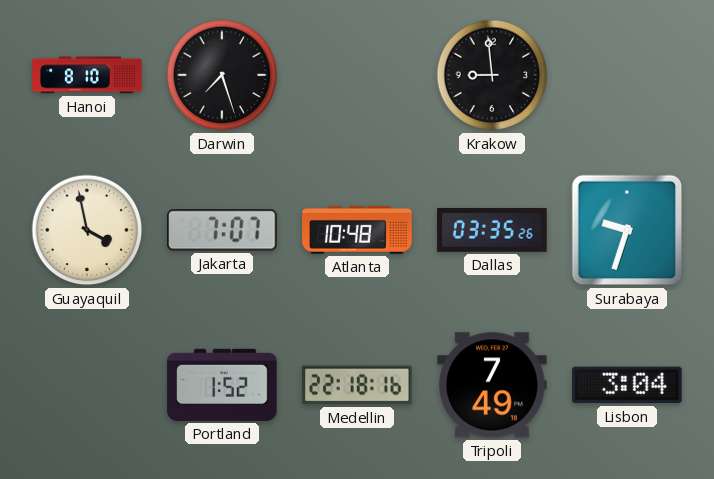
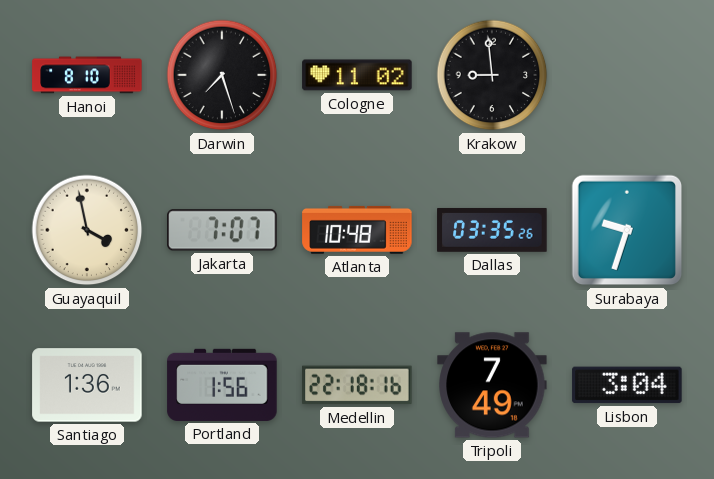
Cologne: none -> 11:02
Santiago: none -> 1:36
Portland: 1:52 -> 1:56
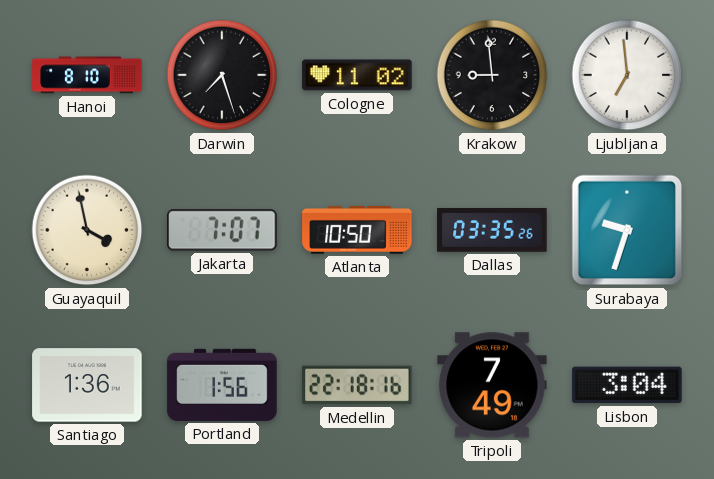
Ljubljana: none -> 6:59
Atlanta: 10:48 -> 10:50
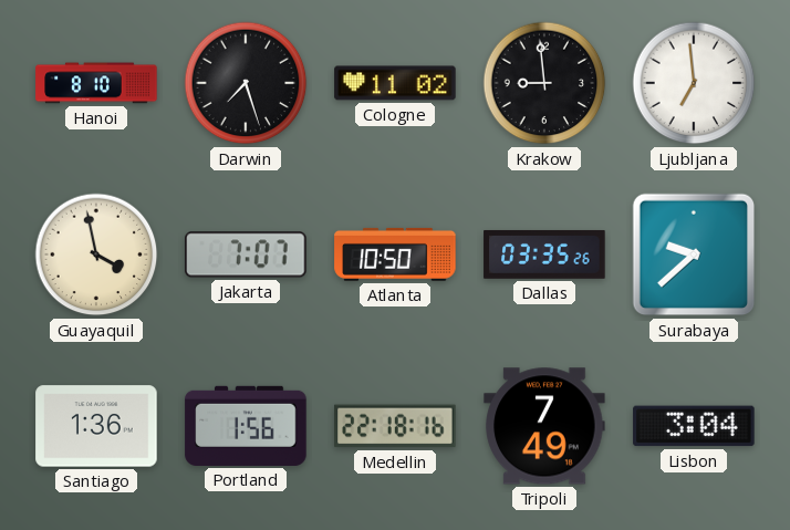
Surabaya: 9:33 -> 9:38
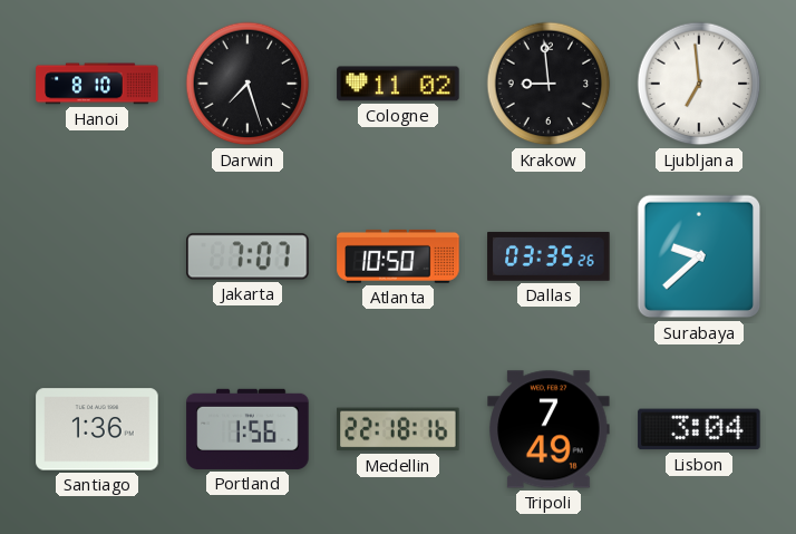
Guayaquil: 3:58 -> none
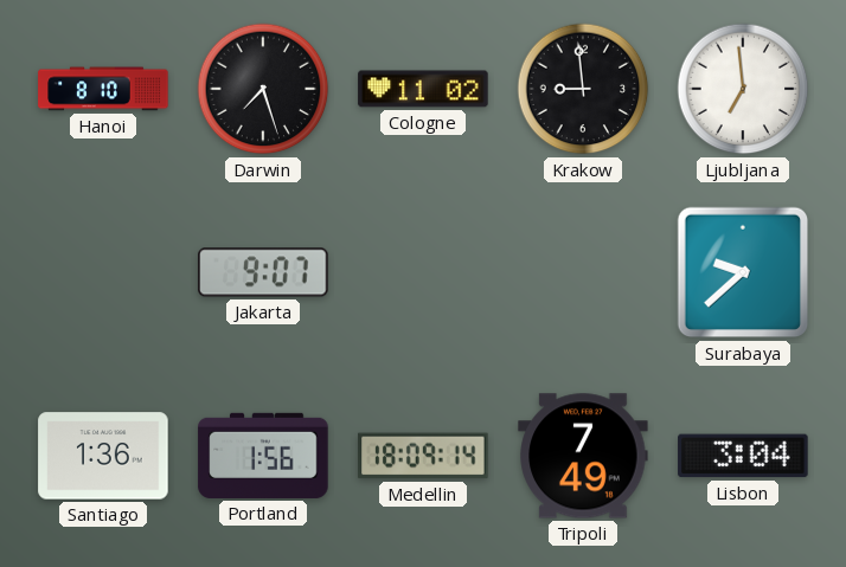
Jakarta: 7:07 -> 9:07
Atlanta: 10:50 -> none
Dallas: 03:35 -> none
Medellin: 22:18 -> 18:09
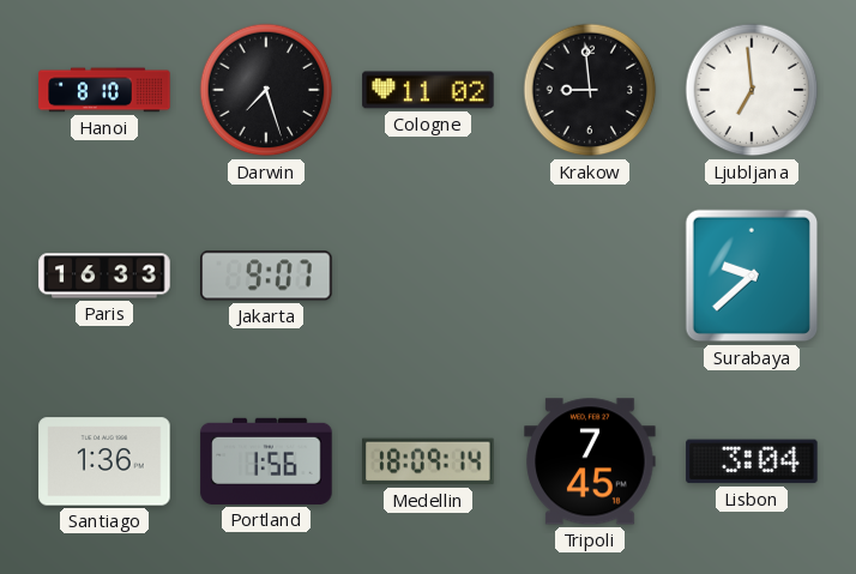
Paris: none -> 16:33
Tripoli: 7:49 -> 7:45
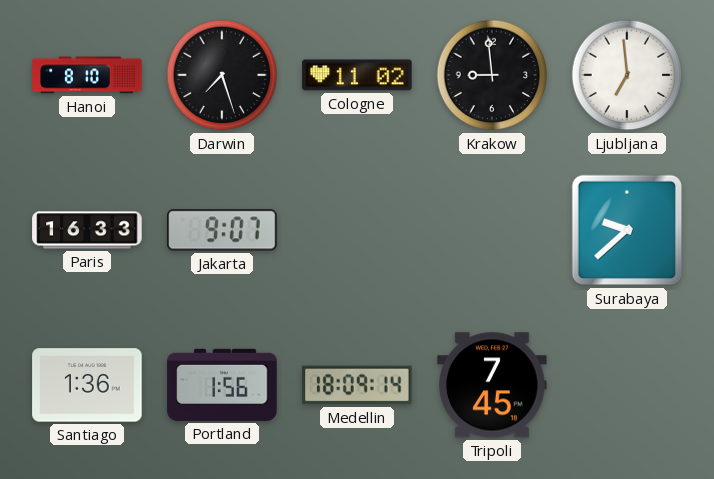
Lisbon: 3:04 -> none
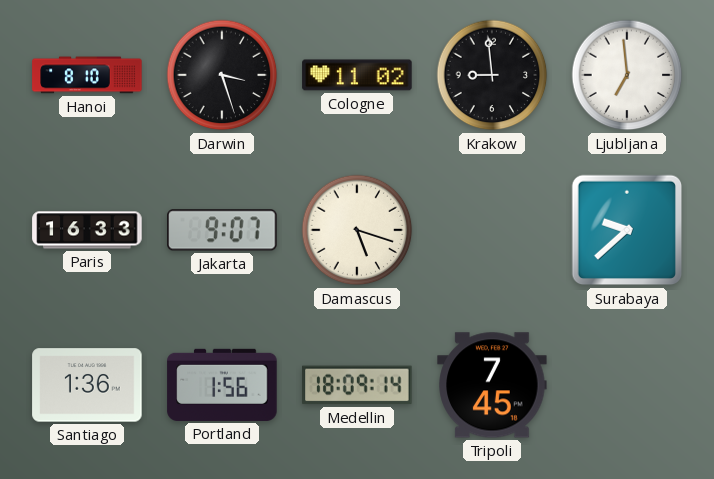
Darwin: 7:27 -> 3:27
Damascus: none -> 5:18
